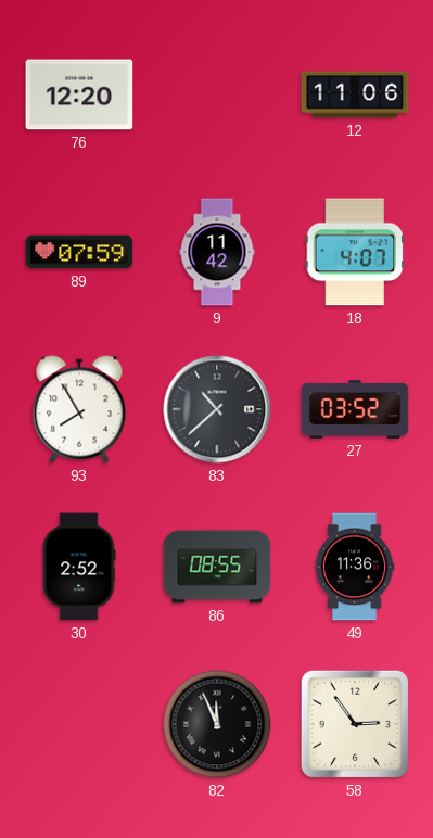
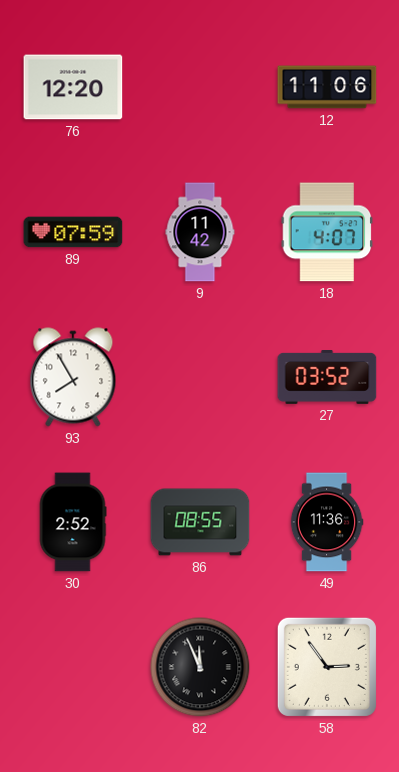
83: 10:38 -> none
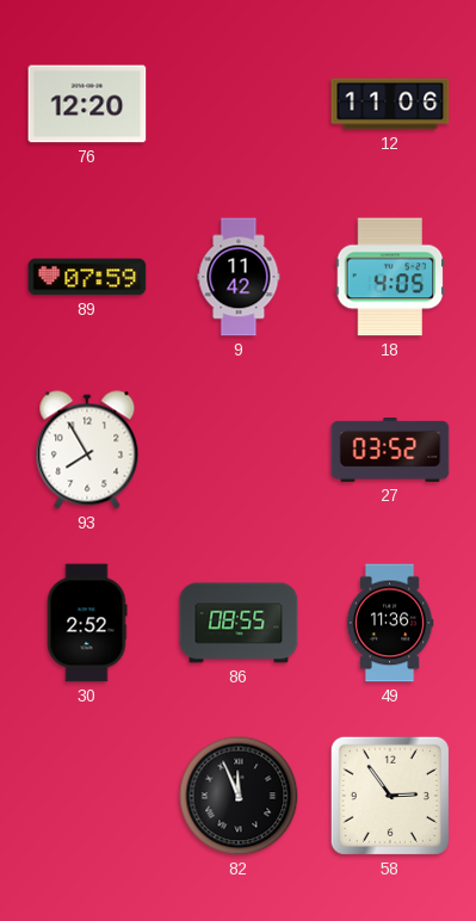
18: 4:07 -> 4:05
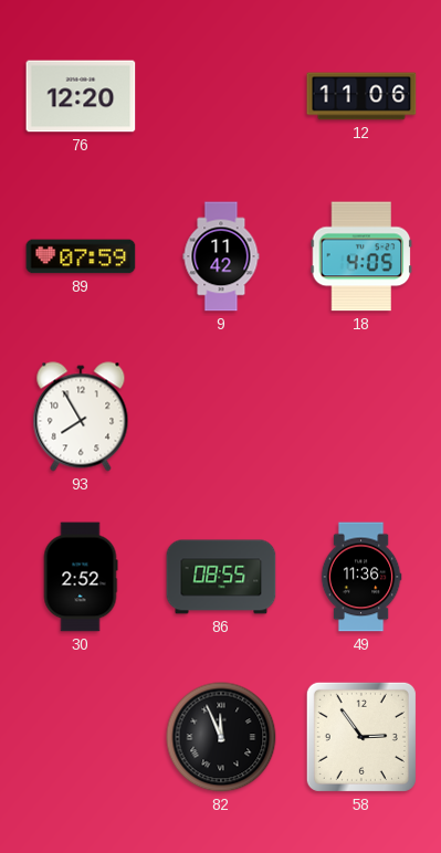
27: 03:52 -> none
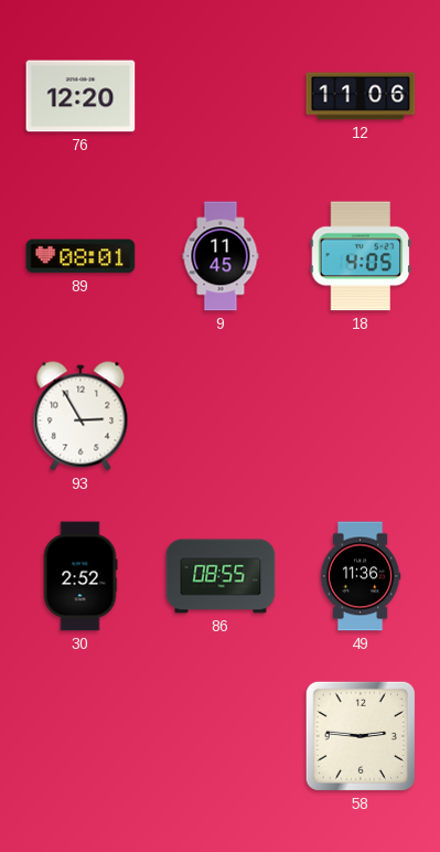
89: 07:59 -> 08:01
9: 11:42 -> 11:45
93: 7:55 -> 2:55
82: 11:56 -> none
58: 2:54 -> 2:46
